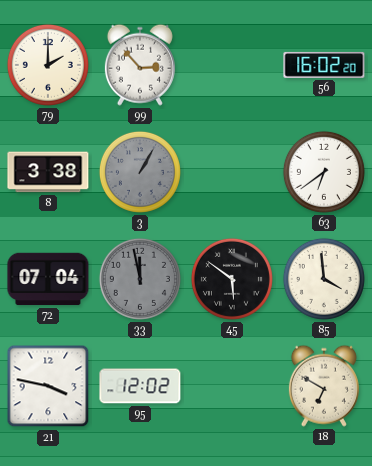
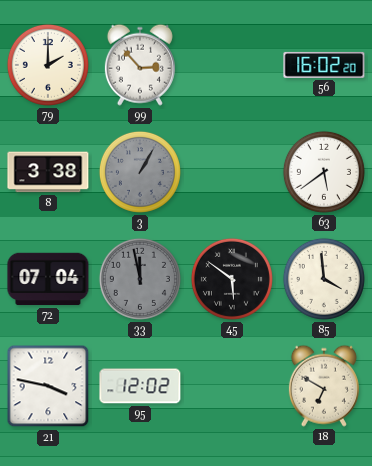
63: 6:39 -> 5:39
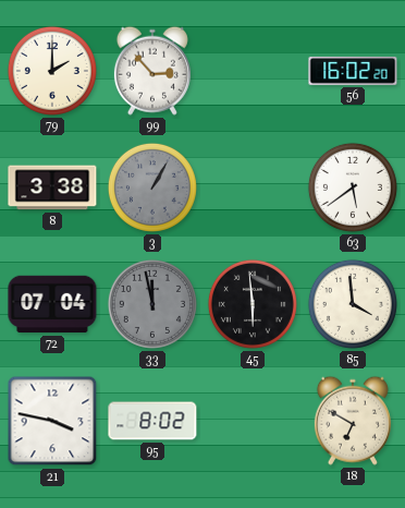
45: 5:51 -> 5:59
95: 12:02 -> 8:02
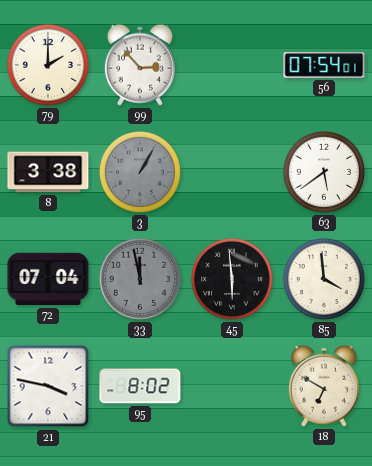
56: 16:02 -> 07:54
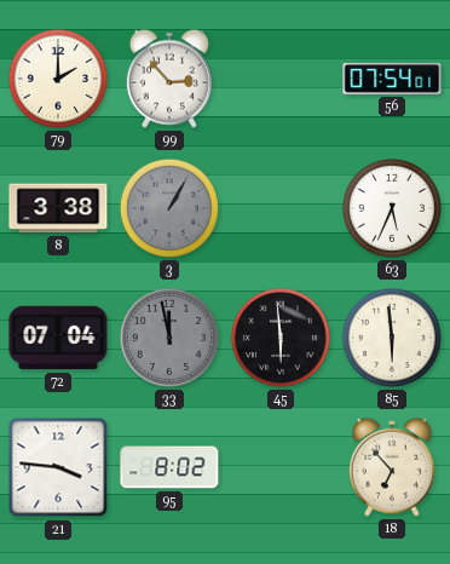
63: 5:39 -> 5:34
85: 3:59 -> 5:59
21: 3:47 -> 3:46
18: 6:50 -> 6:53
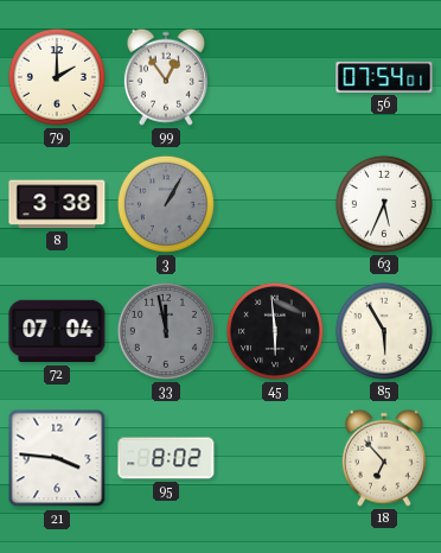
99: 2:53 -> 12:54
85: 5:59 -> 5:55
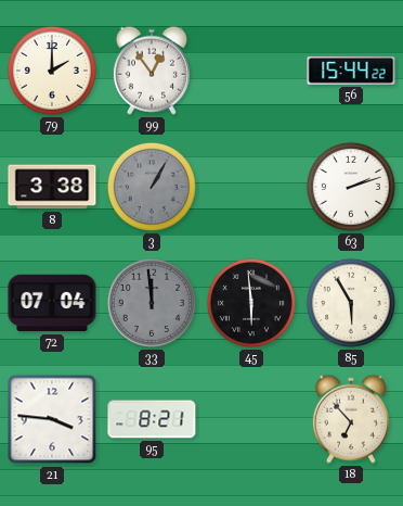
56: 07:54 -> 15:44
63: 5:34 -> 2:12
33: 11:58 -> 11:59
95: 8:02 -> 8:21
